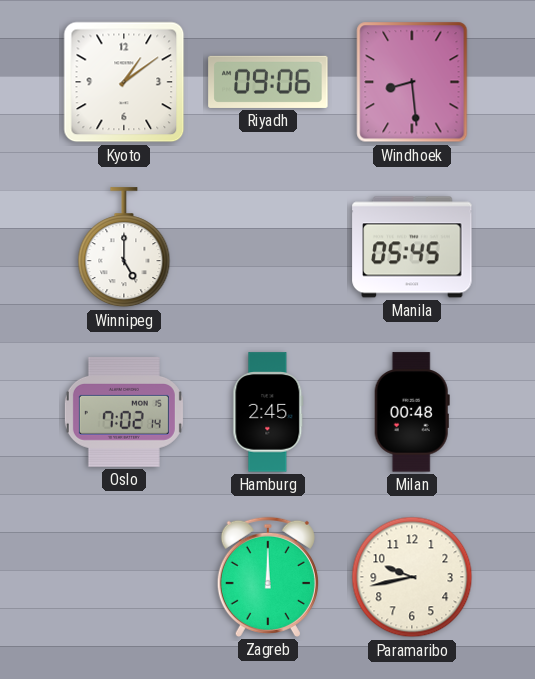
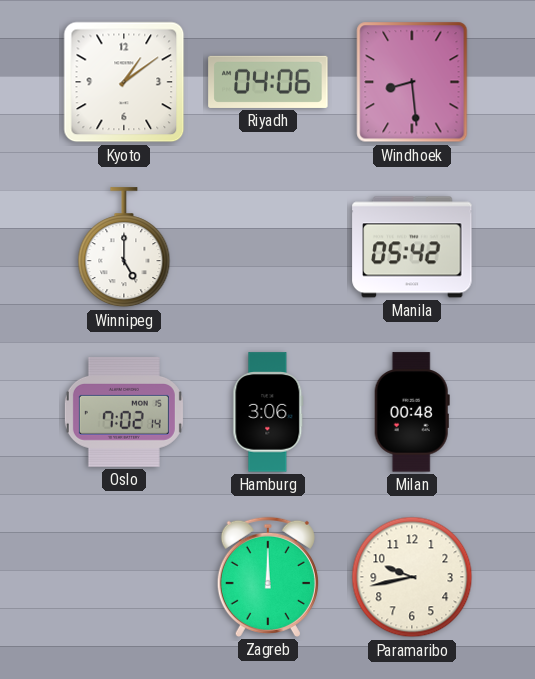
Riyadh: 09:06 -> 04:06
Manila: 05:45 -> 05:42
Hamburg: 2:45 -> 3:06
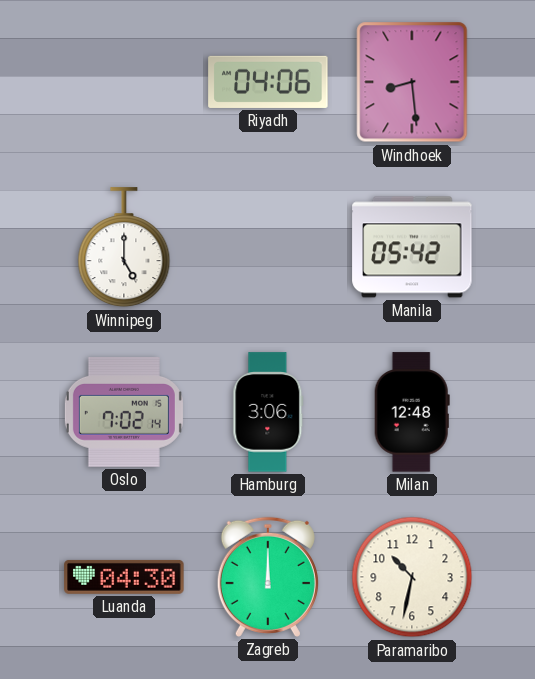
Kyoto: 1:09 -> none
Milan: 00:48 -> 12:48
Luanda: none -> 04:30
Paramaribo: 9:43 -> 10:32
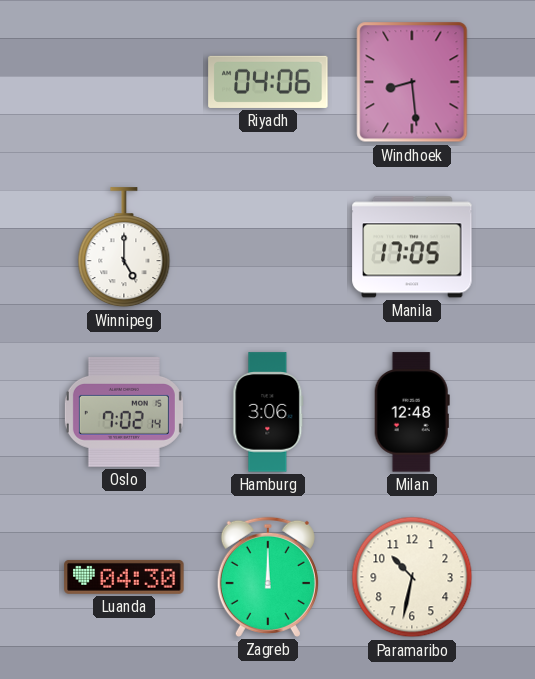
Manila: 05:42 -> 17:05
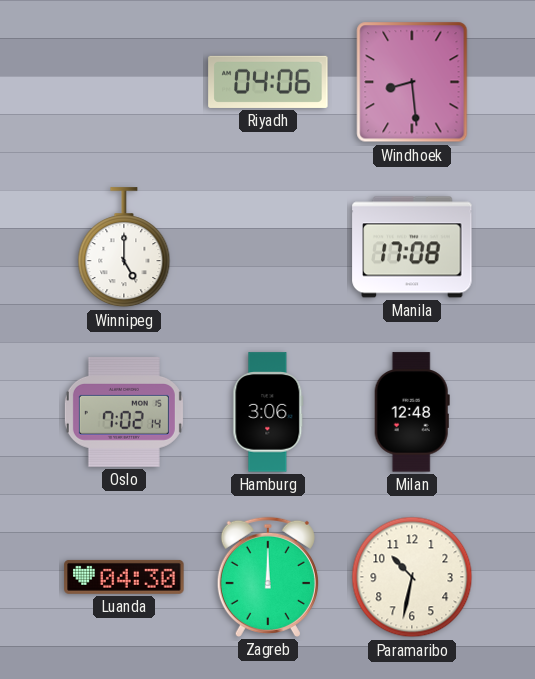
Manila: 17:05 -> 17:08
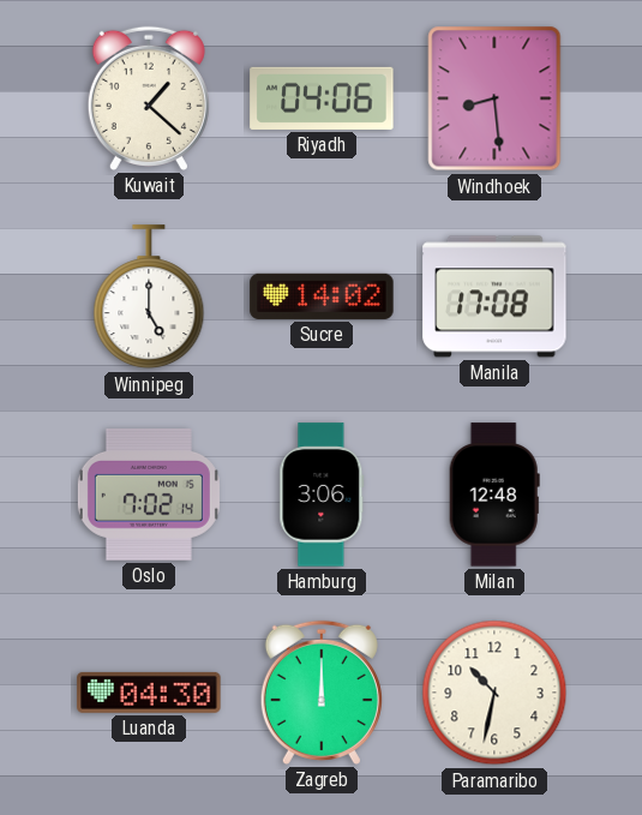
Kuwait: none -> 1:22
Sucre: none -> 14:02
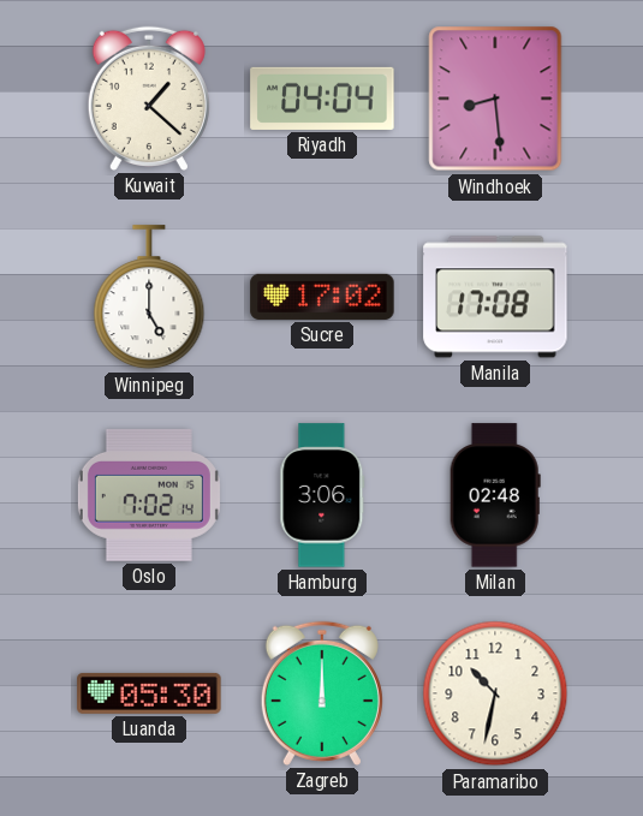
Riyadh: 04:06 -> 04:04
Sucre: 14:02 -> 17:02
Milan: 12:48 -> 02:48
Luanda: 04:30 -> 05:30
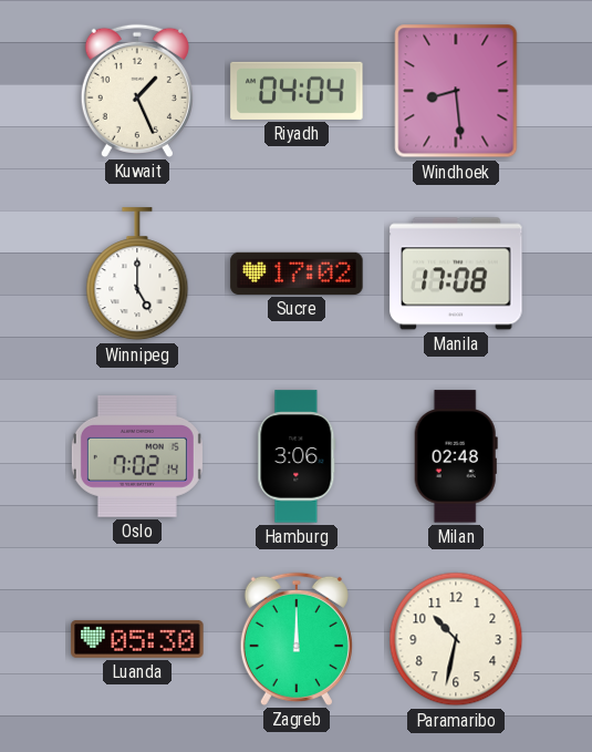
Kuwait: 1:22 -> 1:26
